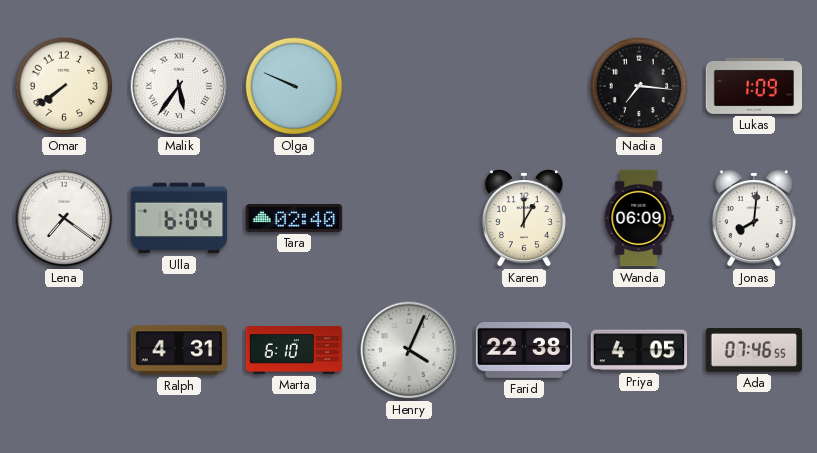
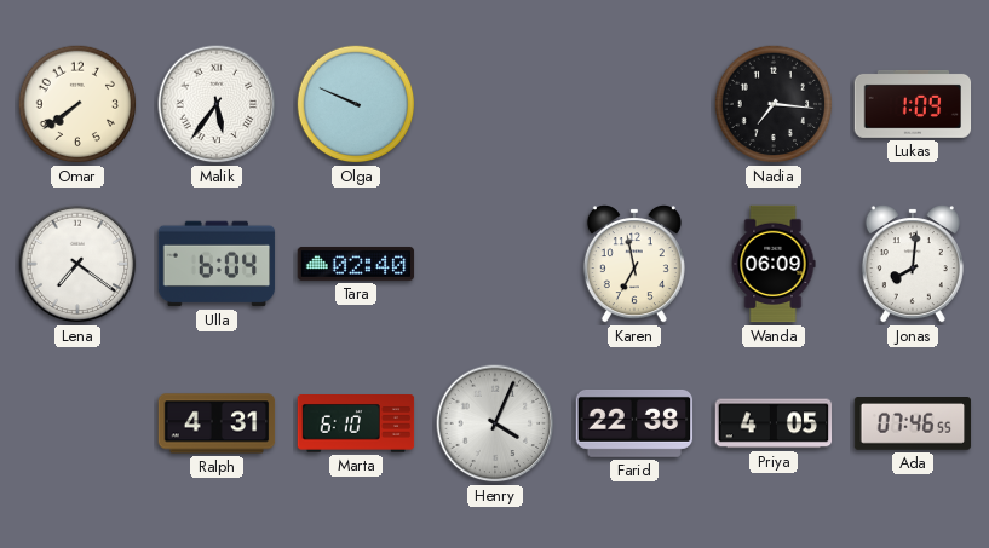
Karen: 1:00 -> 6:58
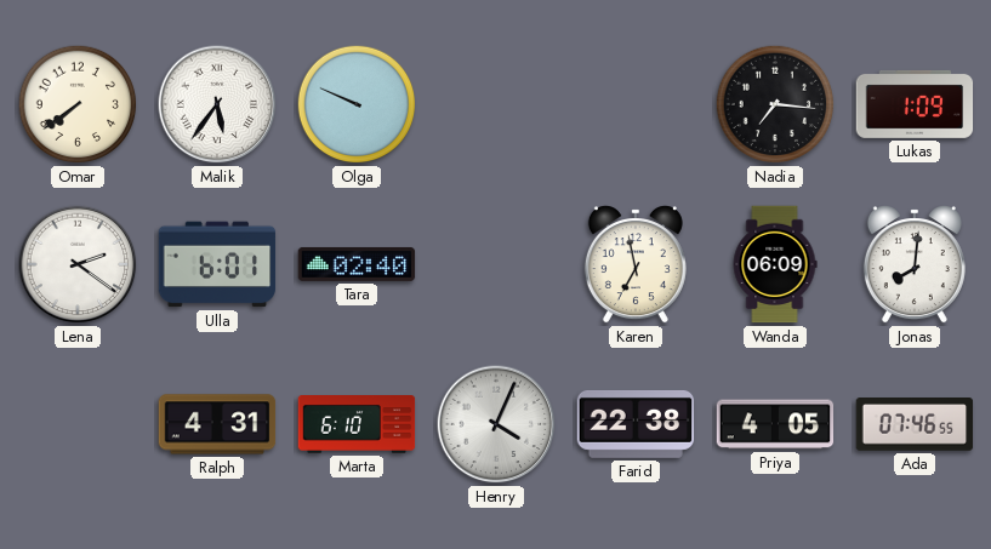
Lena: 7:21 -> 2:21
Ulla: 6:04 -> 6:01
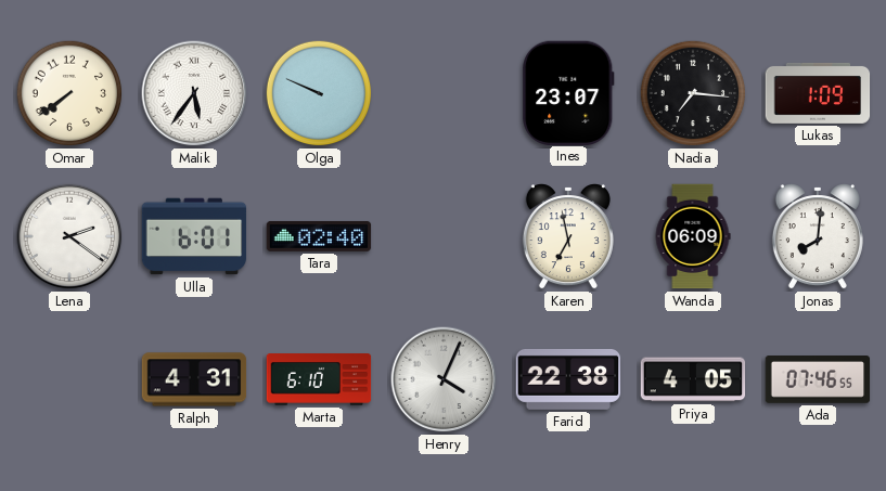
Ines: none -> 23:07
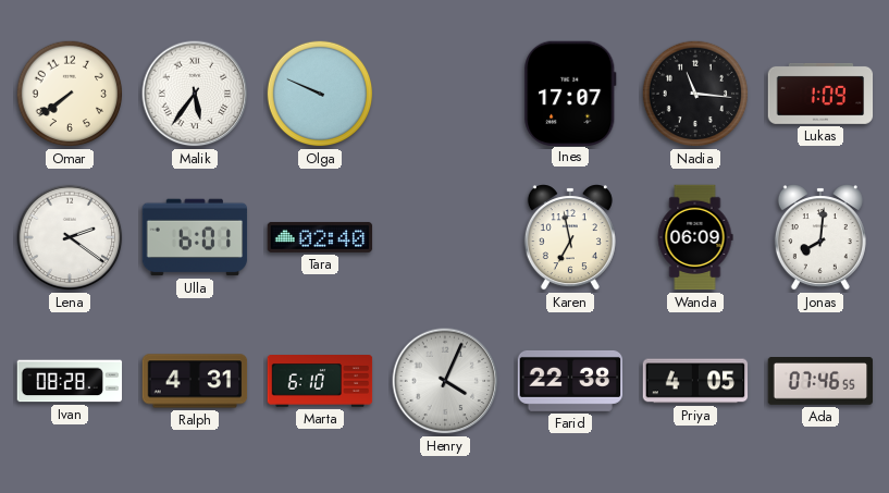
Ines: 23:07 -> 17:07
Nadia: 7:16 -> 11:16
Ivan: none -> 08:28
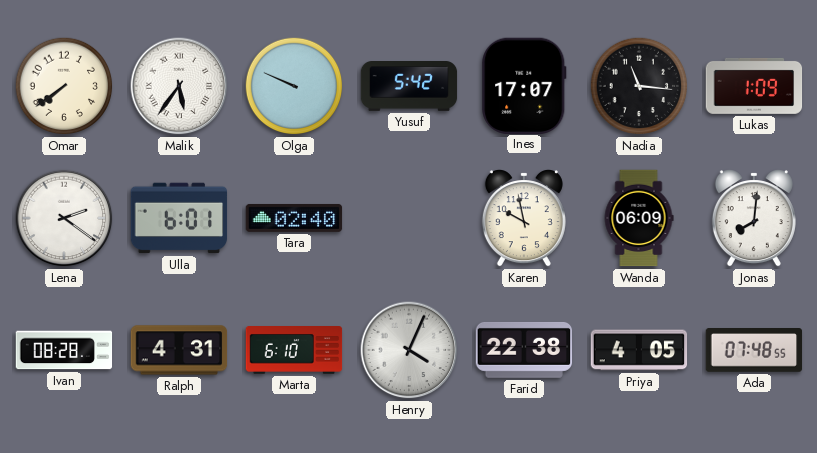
Yusuf: none -> 5:42
Karen: 6:58 -> 9:58
Ada: 07:46 -> 07:48
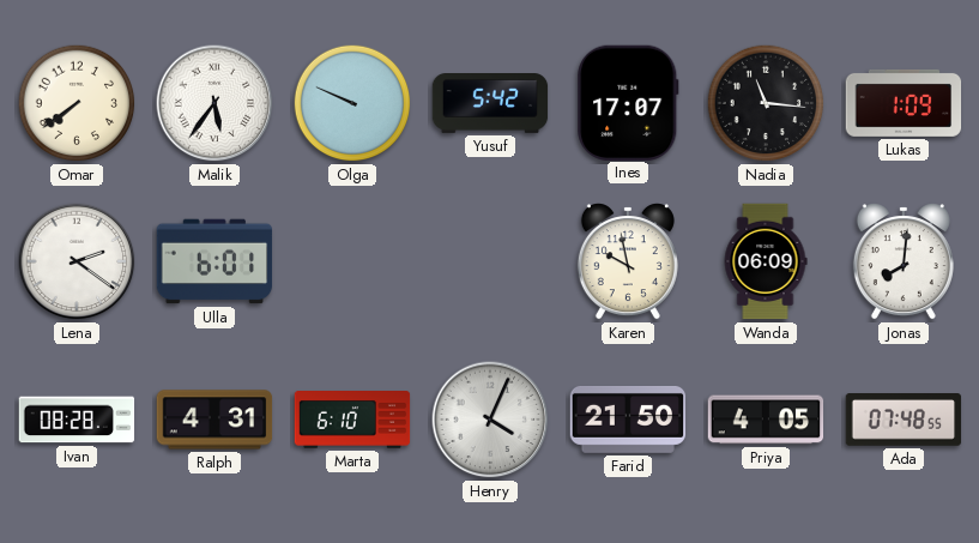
Tara: 02:40 -> none
Farid: 22:38 -> 21:50
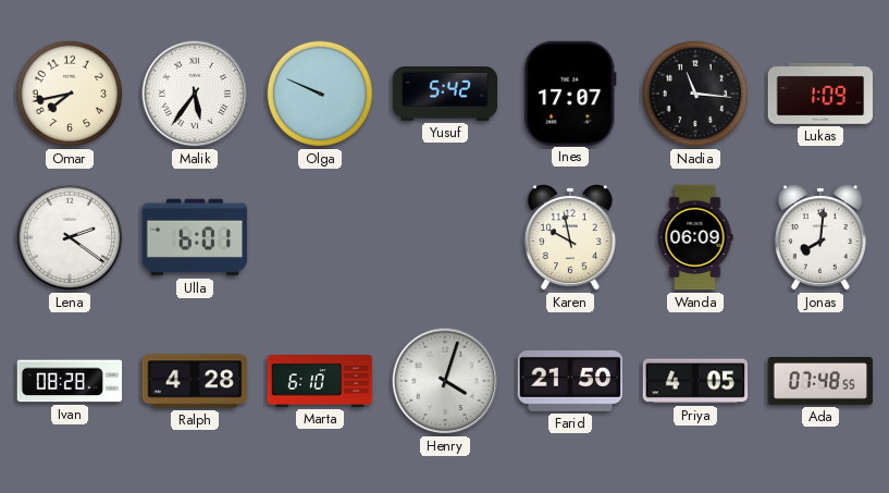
Omar: 7:39 -> 7:43
Ralph: 4:31 -> 4:28
Henry: 4:04 -> 4:03
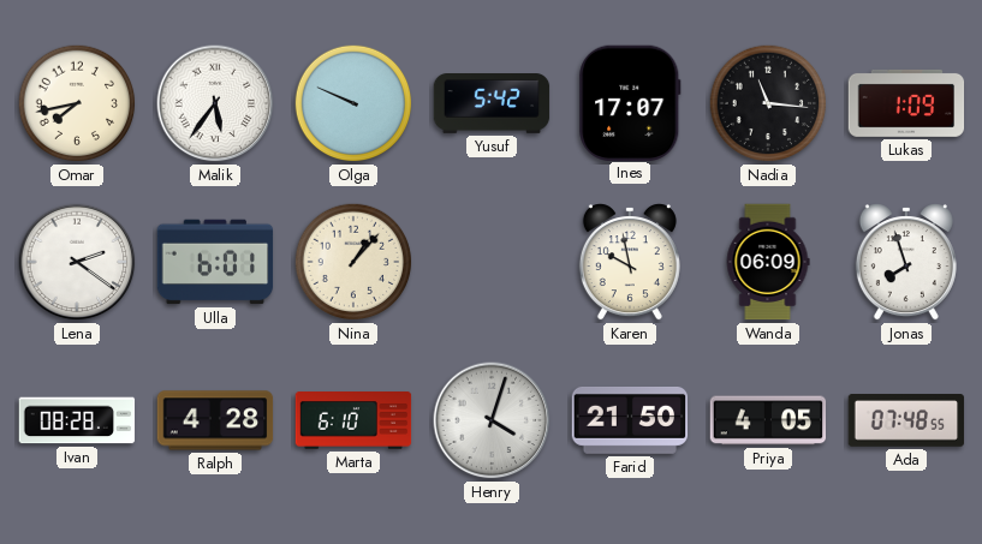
Nina: none -> 1:07
Jonas: 8:01 -> 7:57
